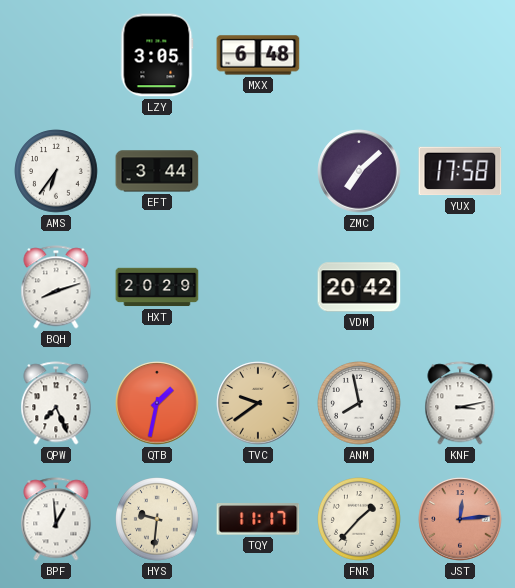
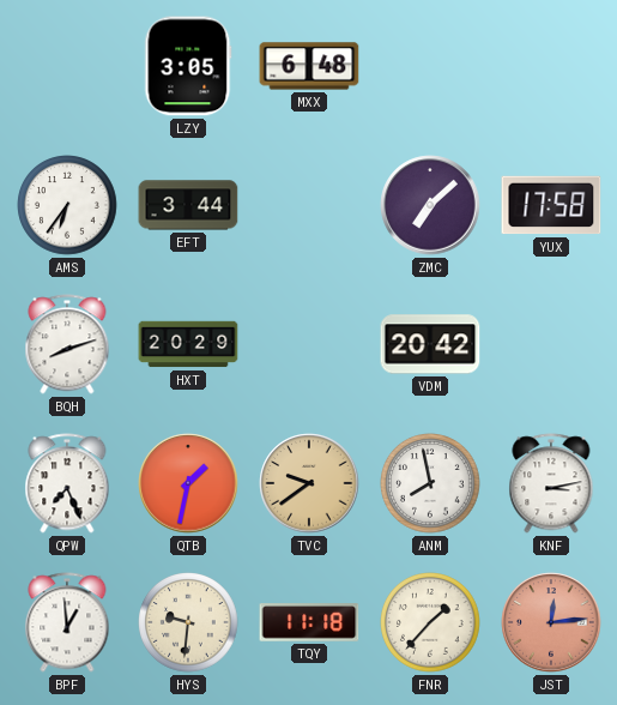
TQY: 11:17 -> 11:18
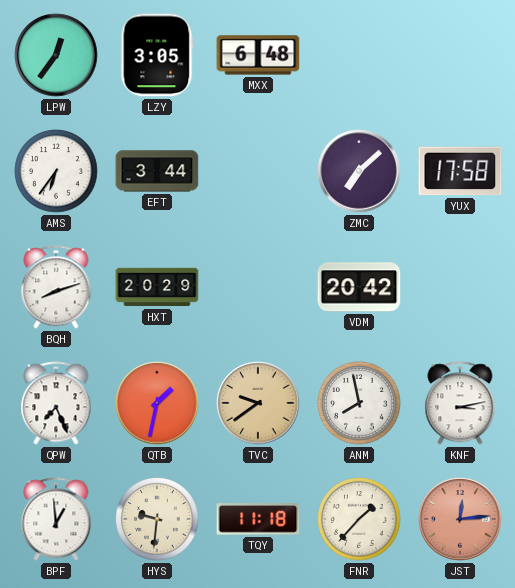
LPW: none -> 12:36
